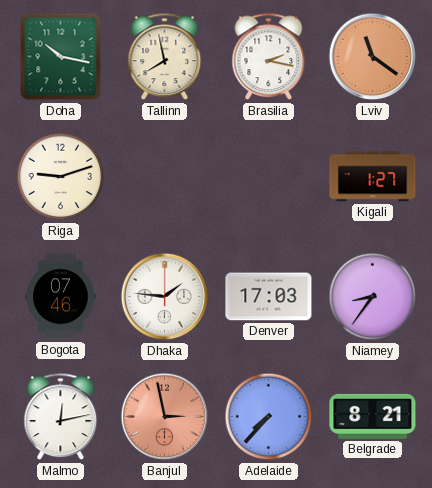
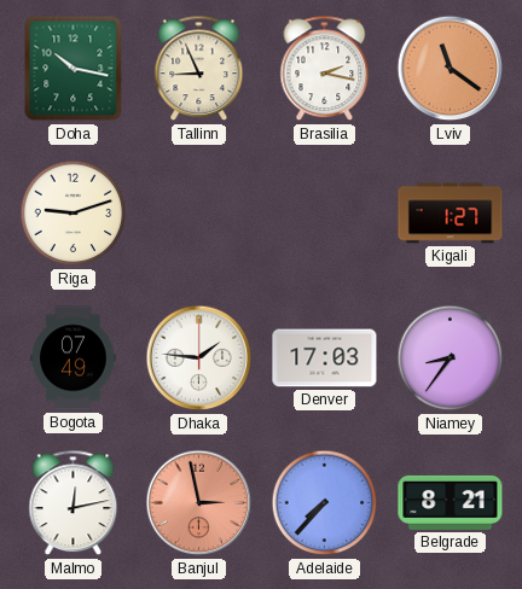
Tallinn: 7:58 -> 8:56
Bogota: 07:46 -> 07:49
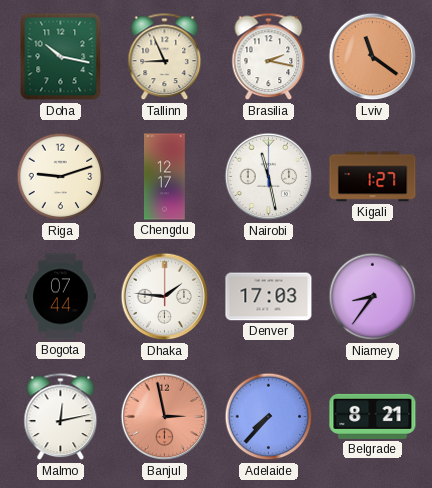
Chengdu: none -> 12:17
Nairobi: none -> 11:28
Bogota: 07:49 -> 07:44
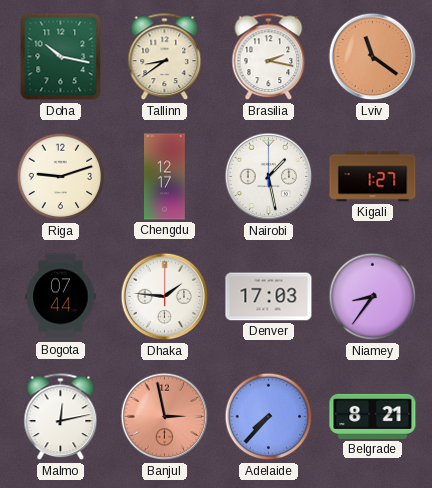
Tallinn: 8:56 -> 8:39
Nairobi: 11:28 -> 1:28
